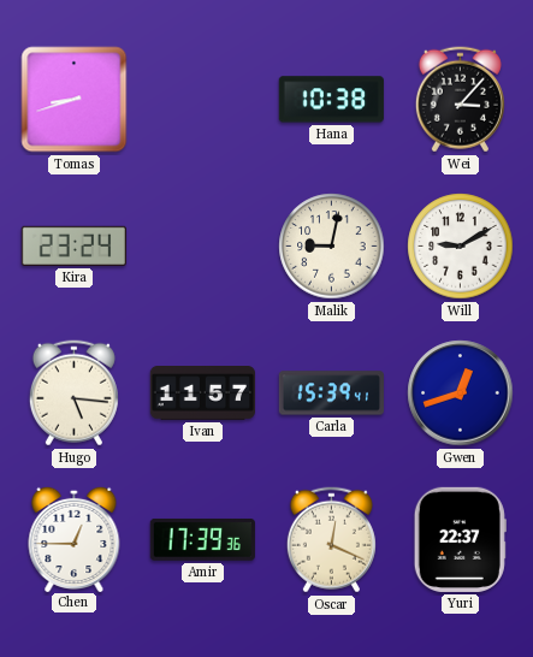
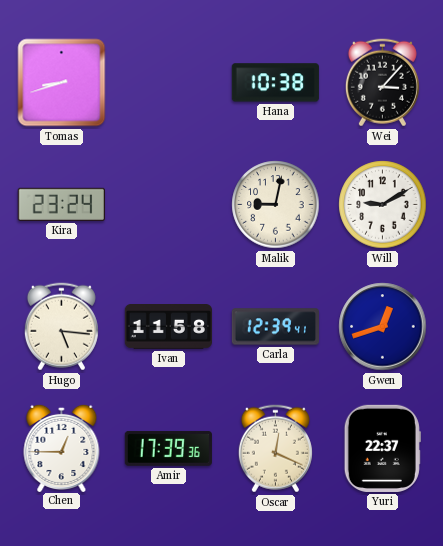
Ivan: 11:57 -> 11:58
Carla: 15:39 -> 12:39
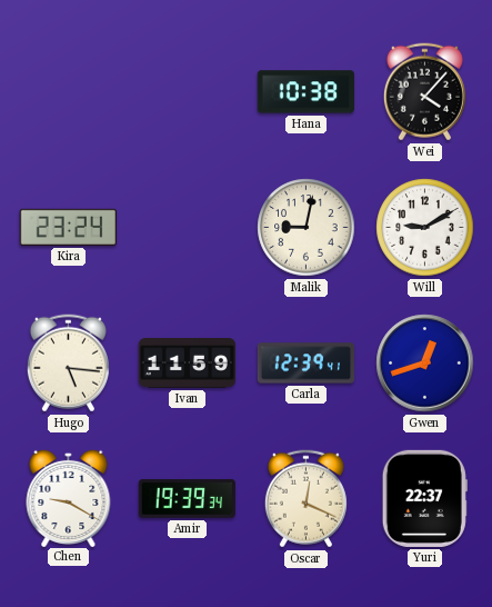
Tomas: 8:42 -> none
Wei: 3:07 -> 4:07
Ivan: 11:58 -> 11:59
Chen: 12:45 -> 9:20
Amir: 17:39 -> 19:39
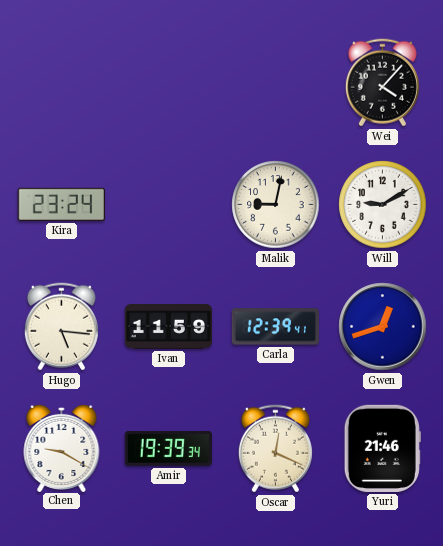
Hana: 10:38 -> none
Yuri: 22:37 -> 21:46
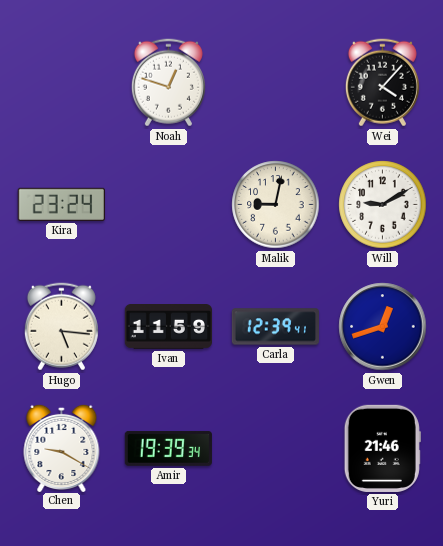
Noah: none -> 12:48
Oscar: 12:19 -> none
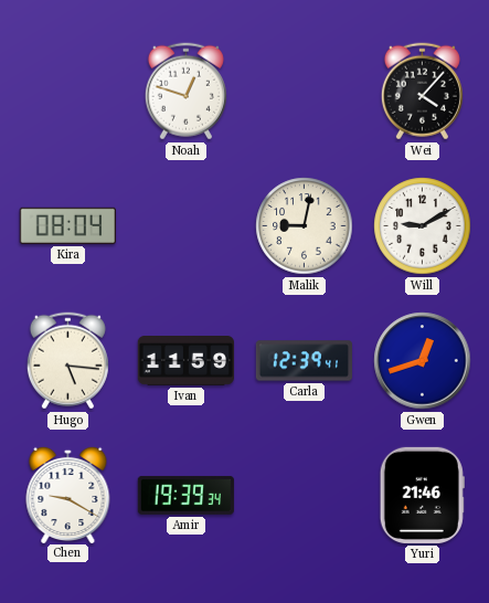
Kira: 23:24 -> 08:04
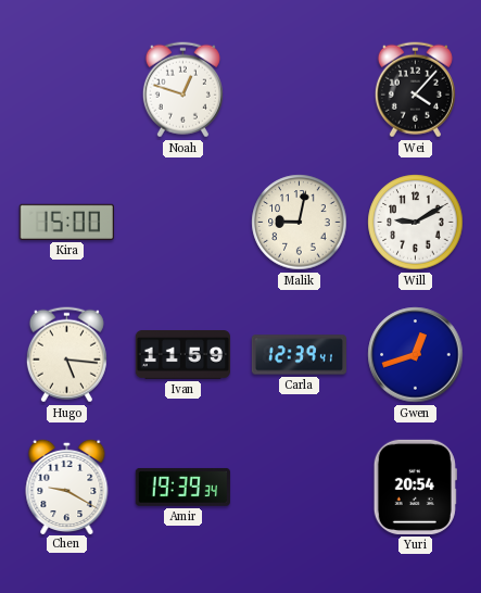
Kira: 08:04 -> 15:00
Yuri: 21:46 -> 20:54
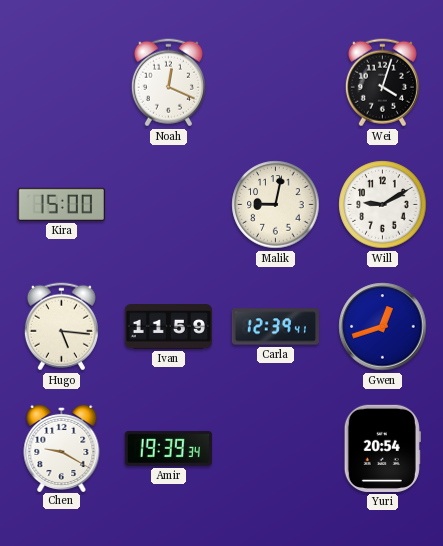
Noah: 12:48 -> 12:19
Wei: 4:07 -> 4:03
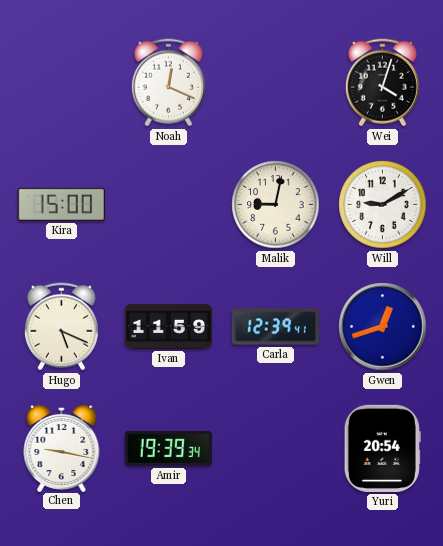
Hugo: 5:16 -> 5:19
Chen: 9:20 -> 9:17
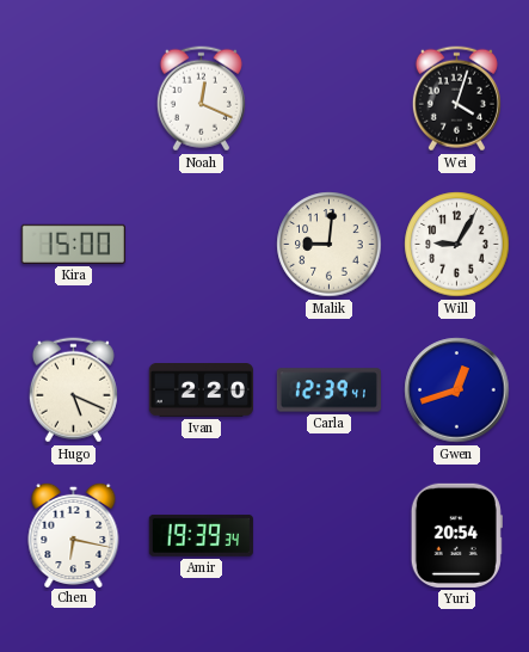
Malik: 9:02 -> 9:01
Will: 9:10 -> 9:05
Ivan: 11:59 -> 2:20
Chen: 9:17 -> 6:17
